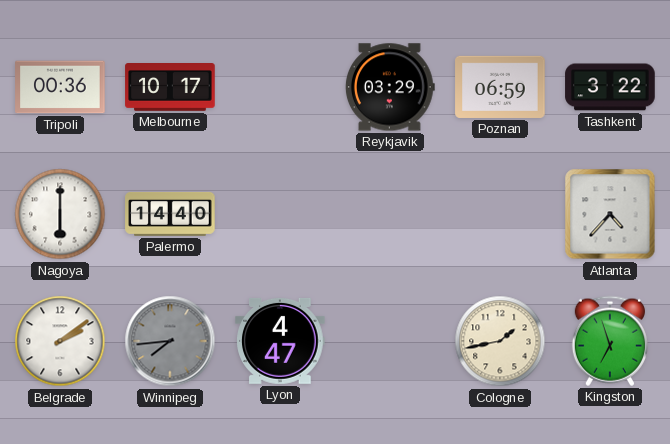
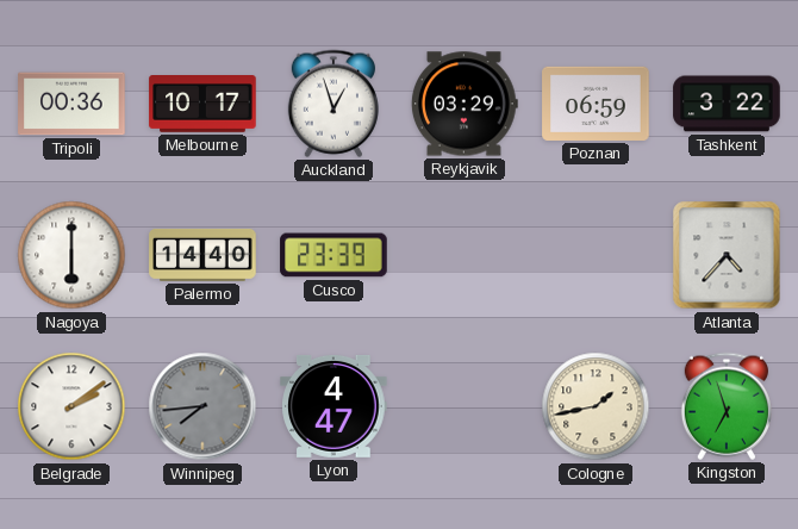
Auckland: none -> 12:57
Cusco: none -> 23:39
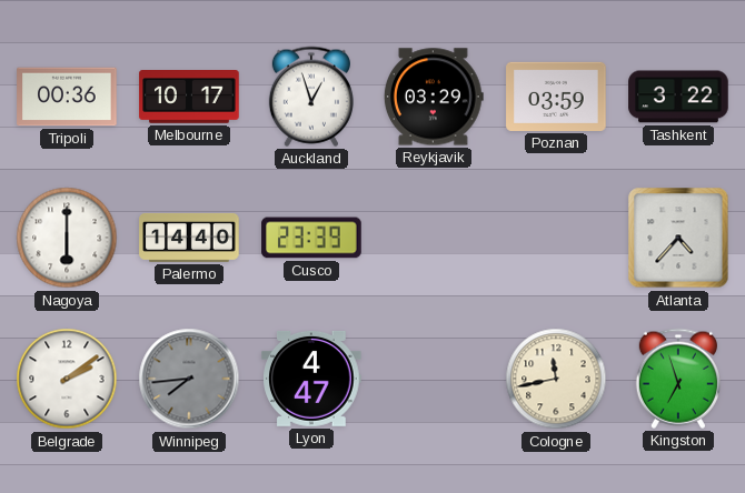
Poznan: 06:59 -> 03:59
Cologne: 1:43 -> 11:43
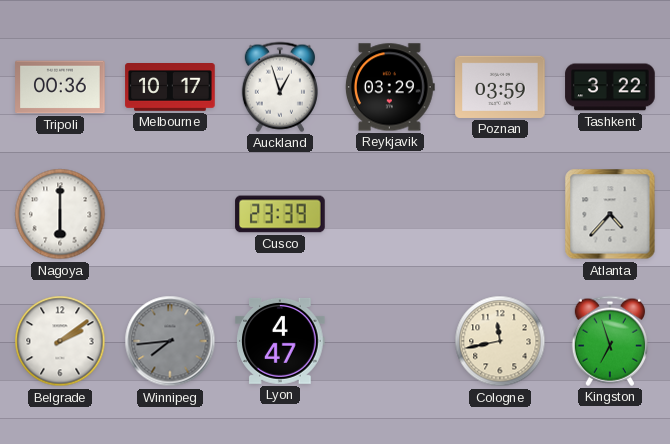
Palermo: 14:40 -> none
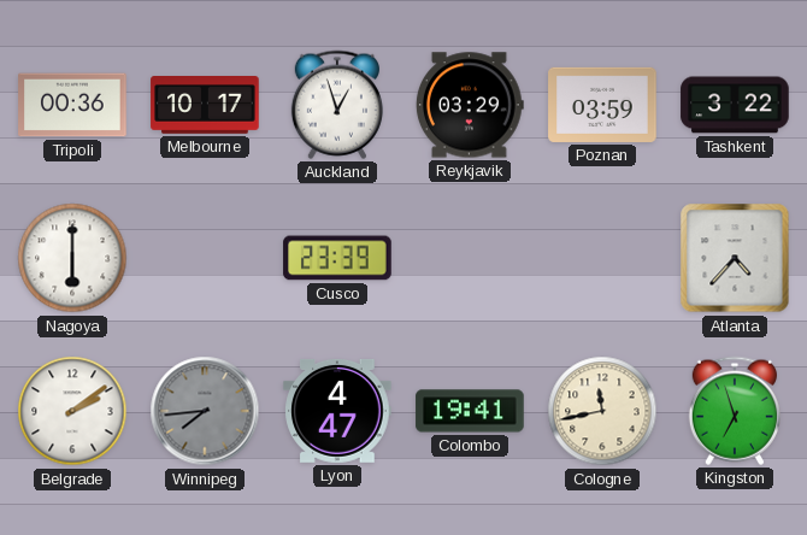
Colombo: none -> 19:41
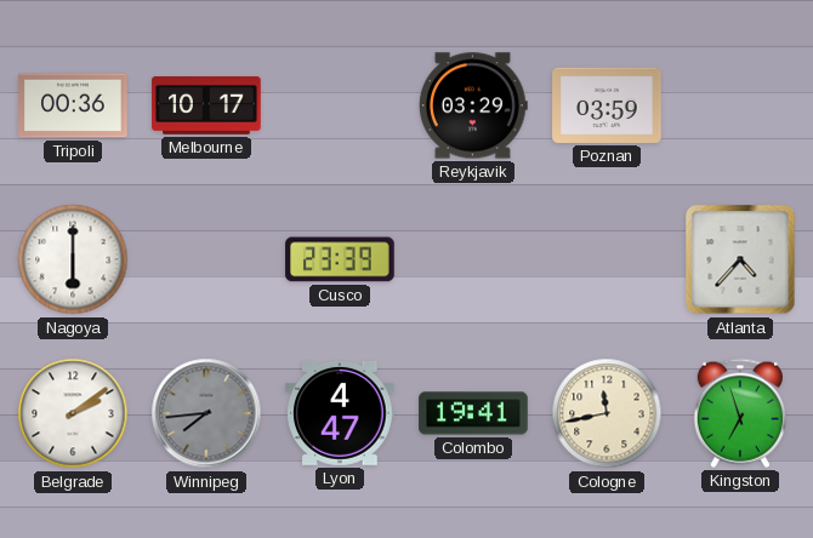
Auckland: 12:57 -> none
Tashkent: 3:22 -> none
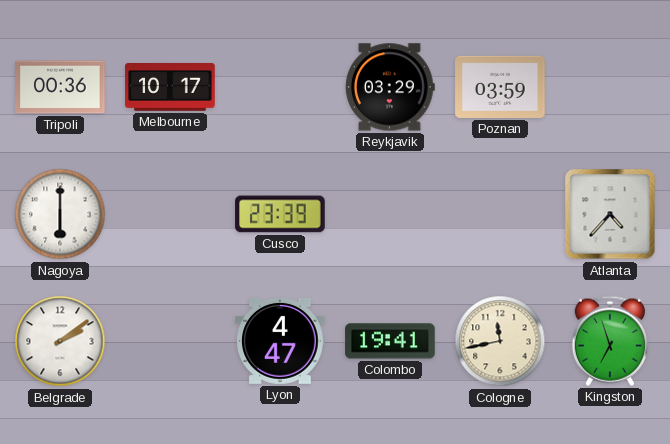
Winnipeg: 7:44 -> none
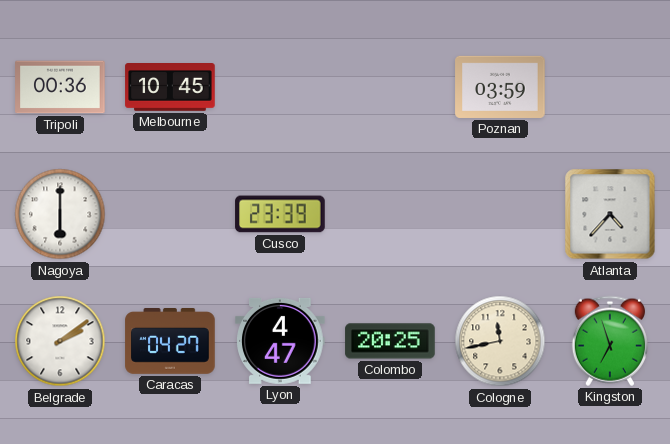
Melbourne: 10:17 -> 10:45
Reykjavik: 03:29 -> none
Caracas: none -> 04:27
Colombo: 19:41 -> 20:25
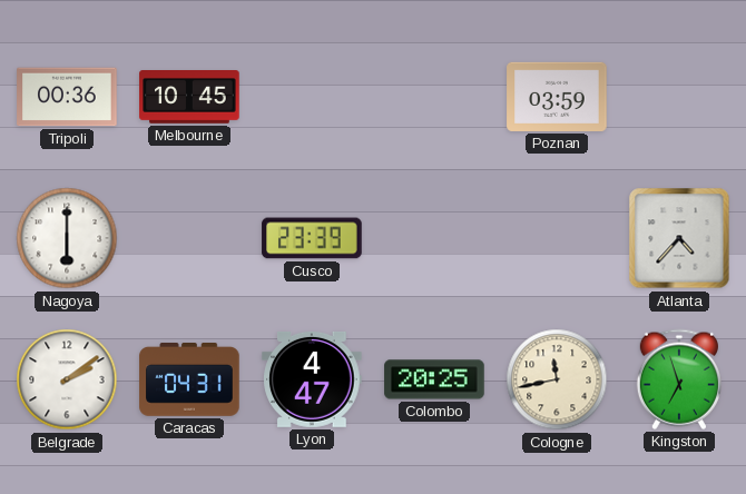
Caracas: 04:27 -> 04:31
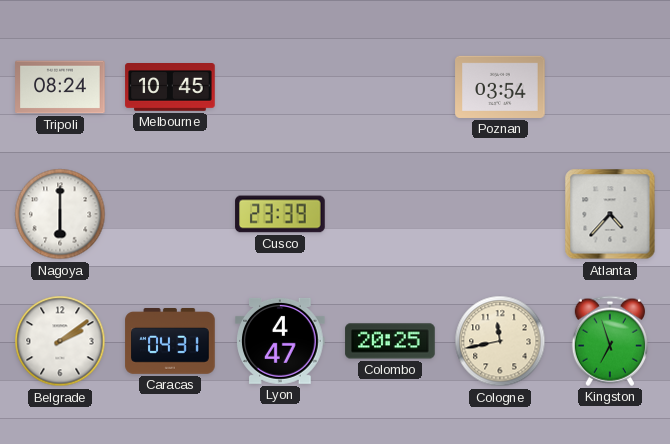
Tripoli: 00:36 -> 08:24
Poznan: 03:59 -> 03:54
